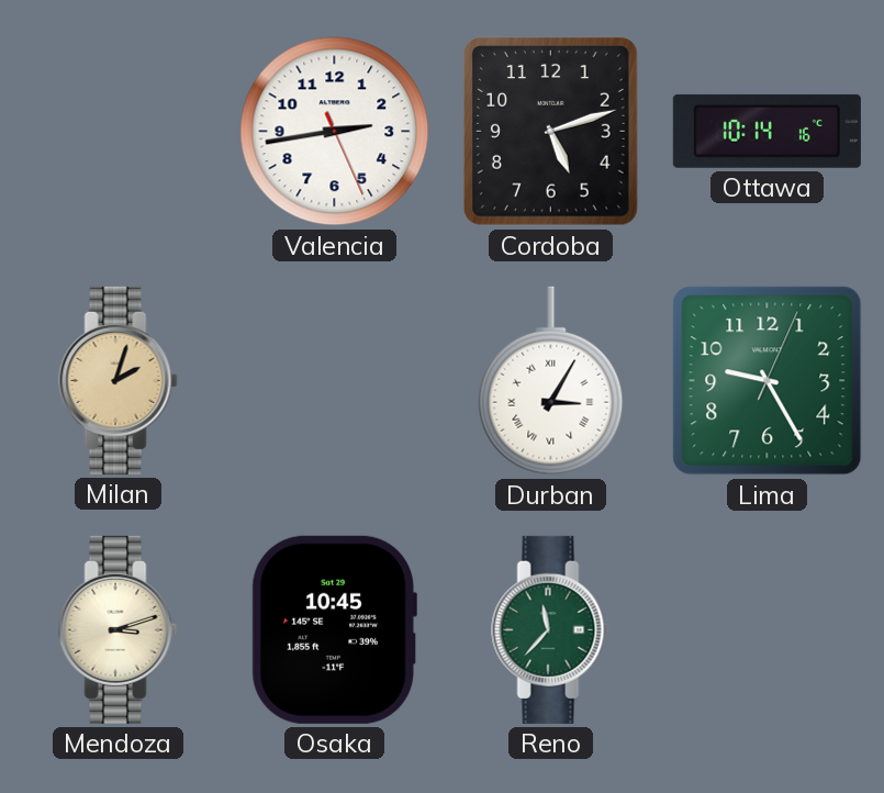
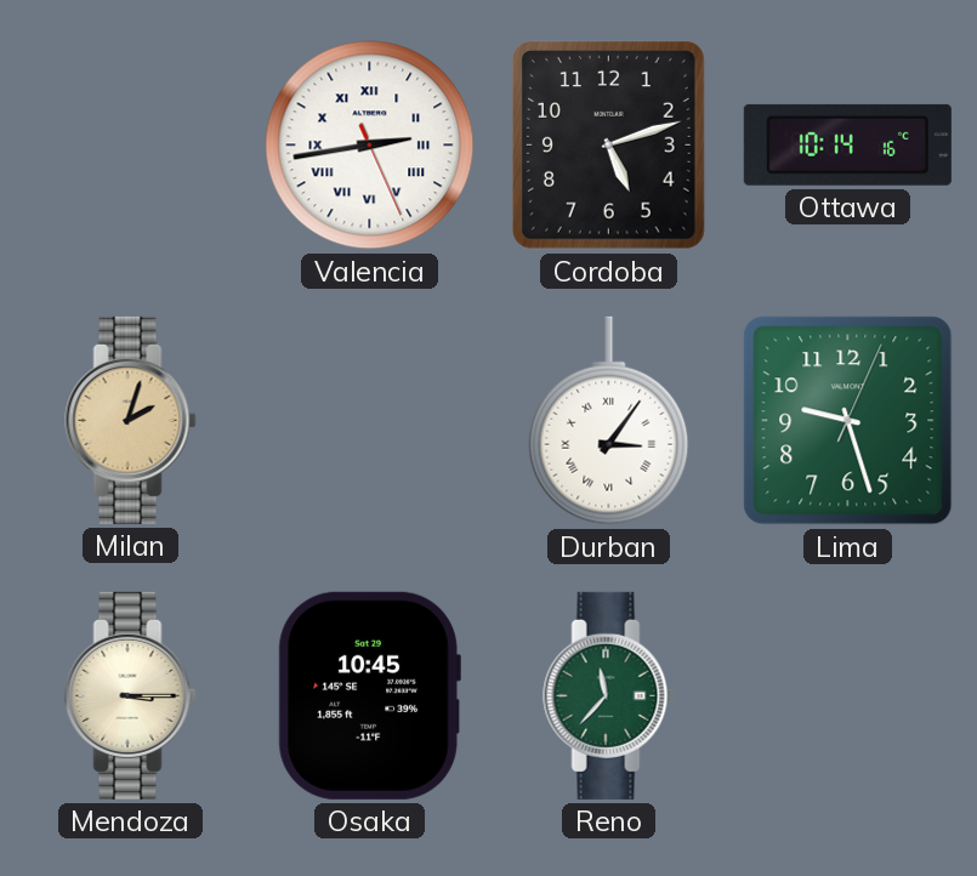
Valencia numerals: Arabic -> Roman
Durban: 3:05 -> 3:06
Lima: 9:25 -> 9:27
Mendoza: 3:12 -> 3:15
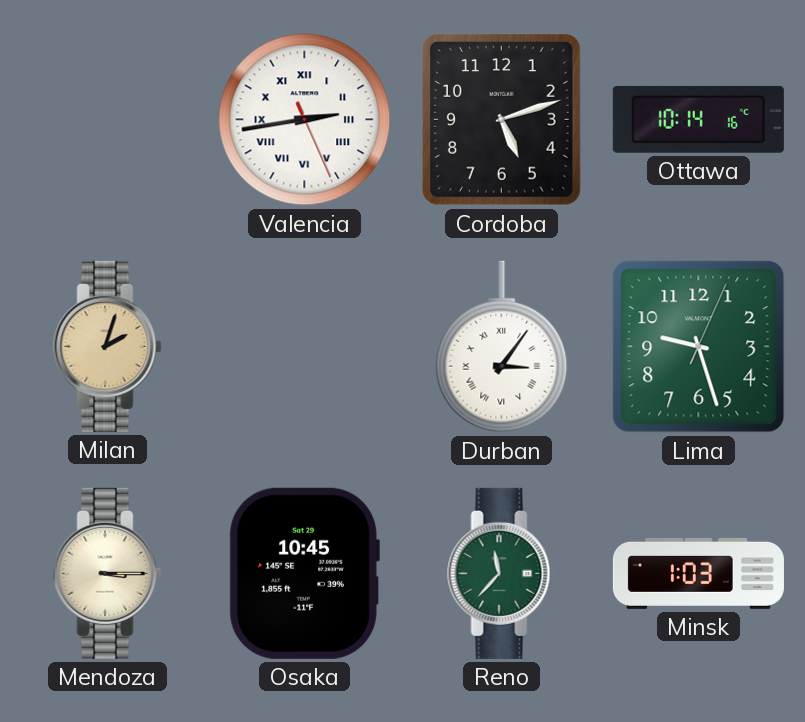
Minsk: none -> 1:03
